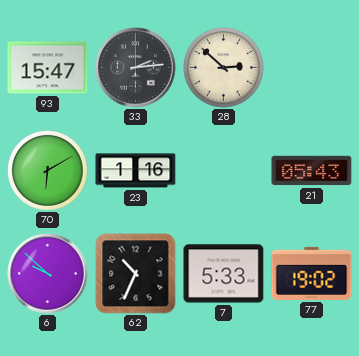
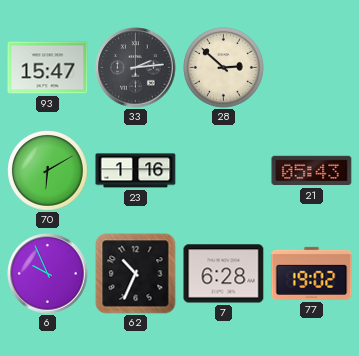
6: 9:52 -> 9:56
7: 5:33 -> 6:28
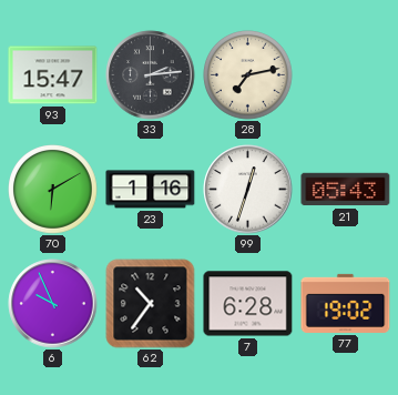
28: 2:52 -> 7:13
99: none -> 12:33
62: 10:34 -> 10:36
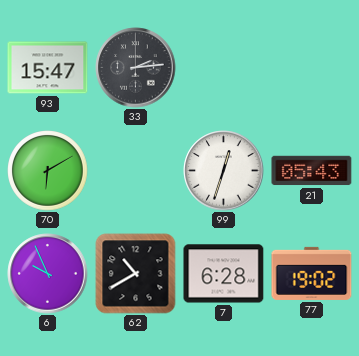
28: 7:13 -> none
23: 1:16 -> none
62: 10:36 -> 10:40
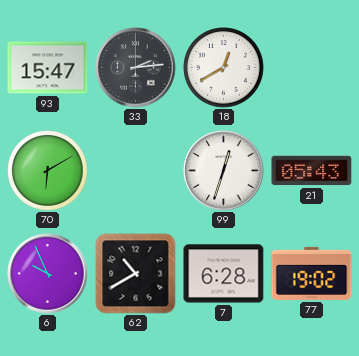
18: none -> 12:40
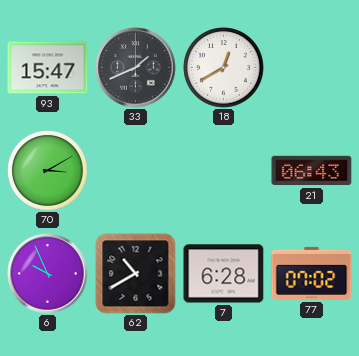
33: 2:14 -> 1:41
70: 6:10 -> 3:10
99: 12:33 -> none
21: 05:43 -> 06:43
77: 19:02 -> 07:02
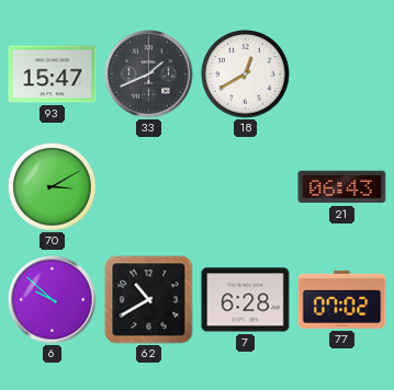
6: 9:56 -> 9:52
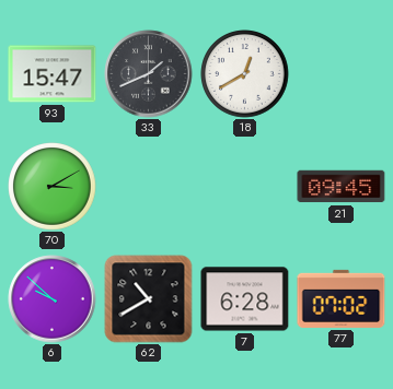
21: 06:43 -> 09:45
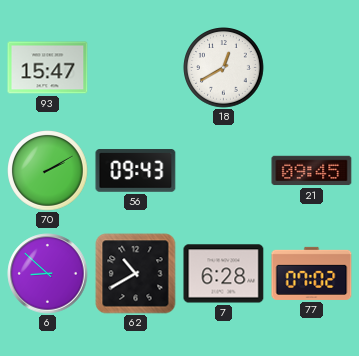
33: 1:41 -> none
70: 3:10 -> 2:10
56: none -> 09:43
6: 9:52 -> 8:52
